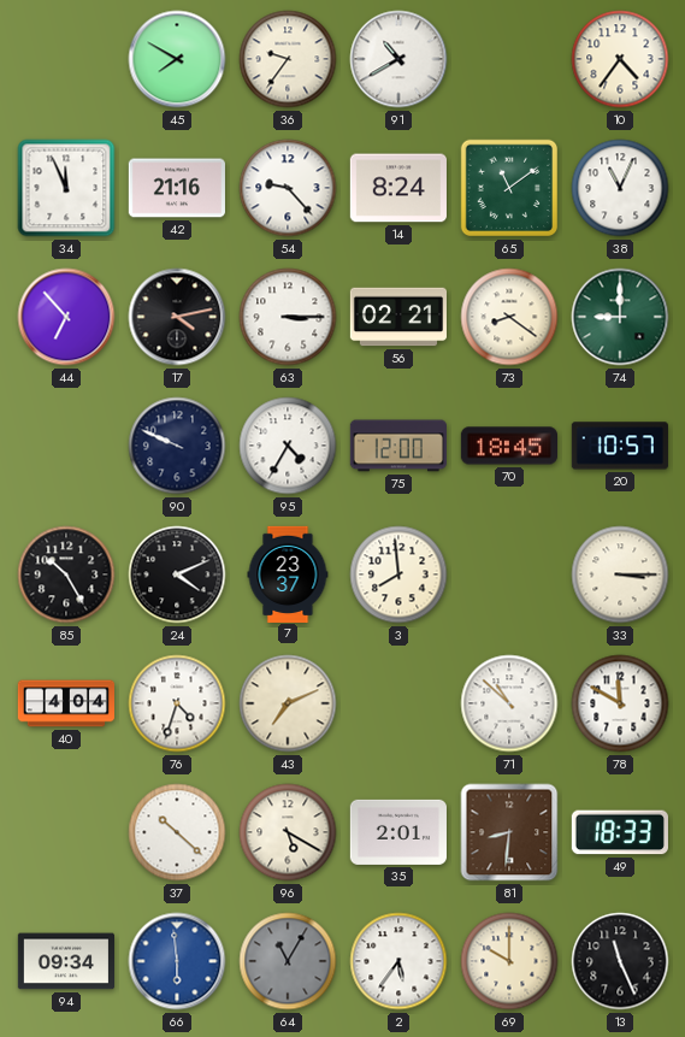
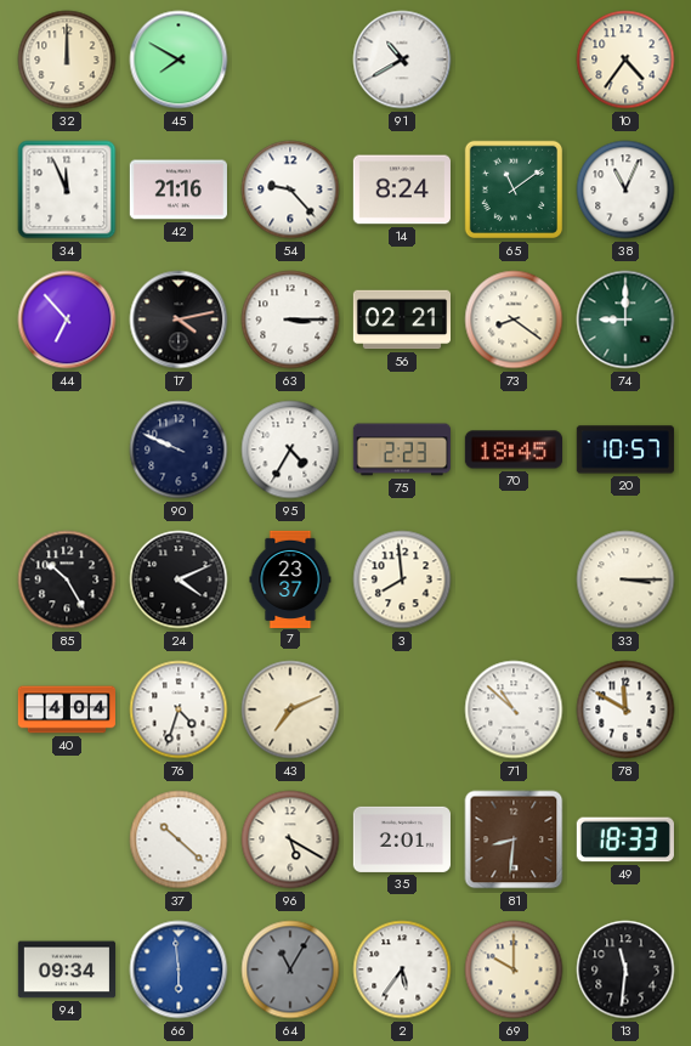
32: none -> 12:00
36: 9:36 -> none
75: 12:00 -> 2:23
13: 11:26 -> 11:31
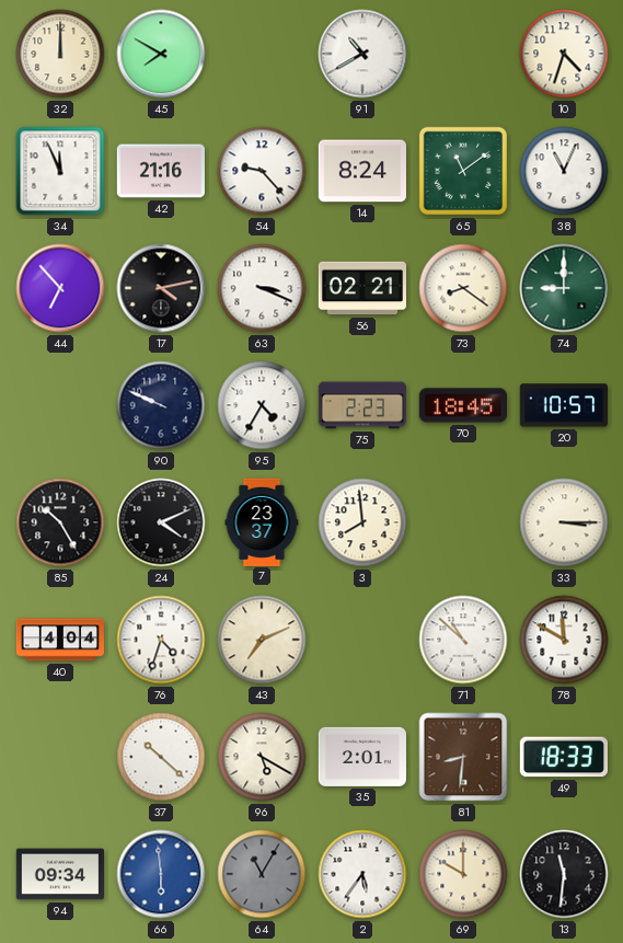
10: 4:36 -> 4:33
63: 3:15 -> 3:19
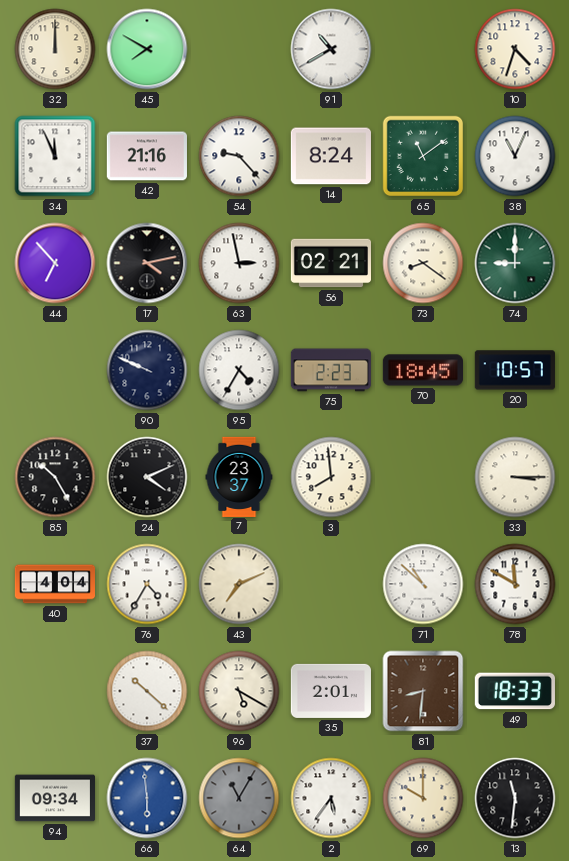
63: 3:19 -> 2:58
76: 4:33 -> 4:35
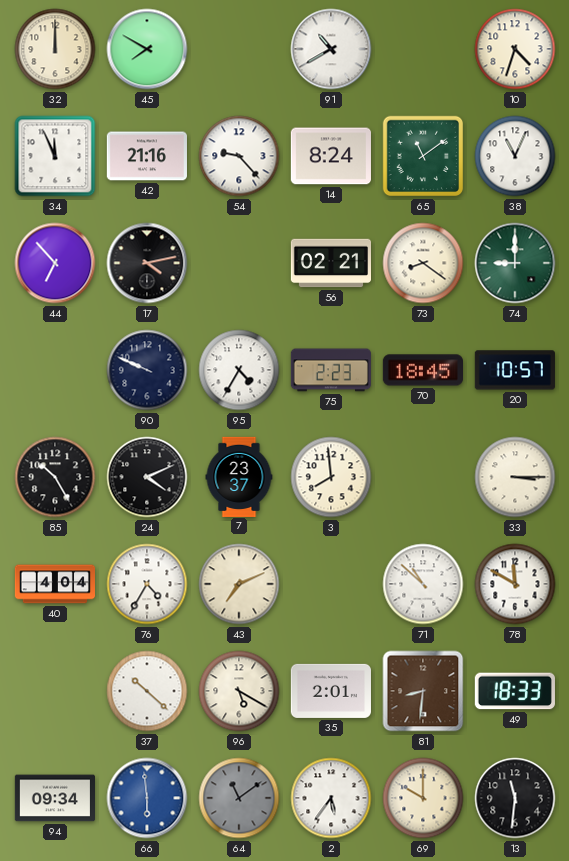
63: 2:58 -> none
64: 11:05 -> 11:09
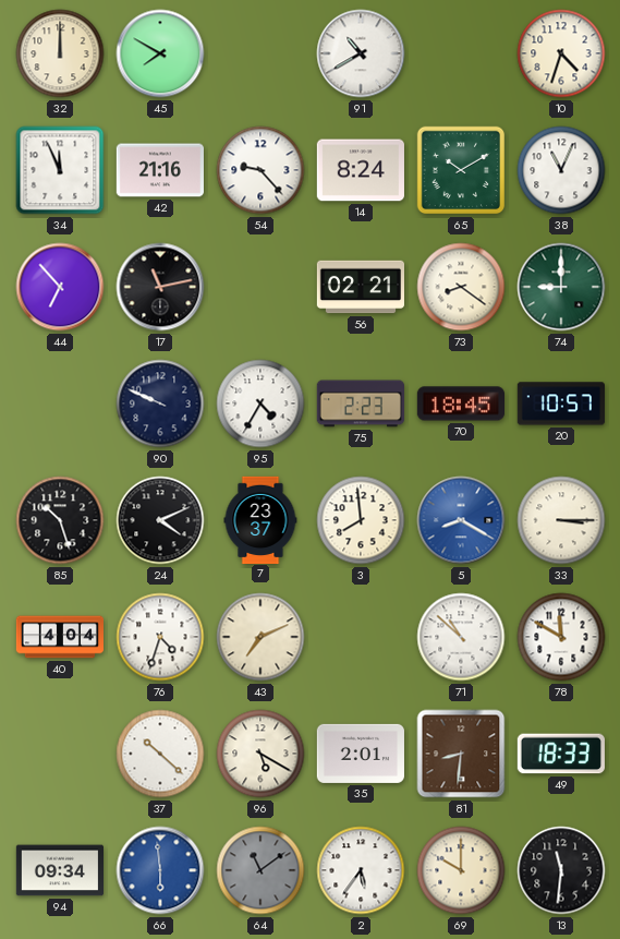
65: 11:09 -> 10:10
17: 4:13 -> 11:13
85: 10:25 -> 10:27
5: none -> 8:20
76: 4:35 -> 4:33
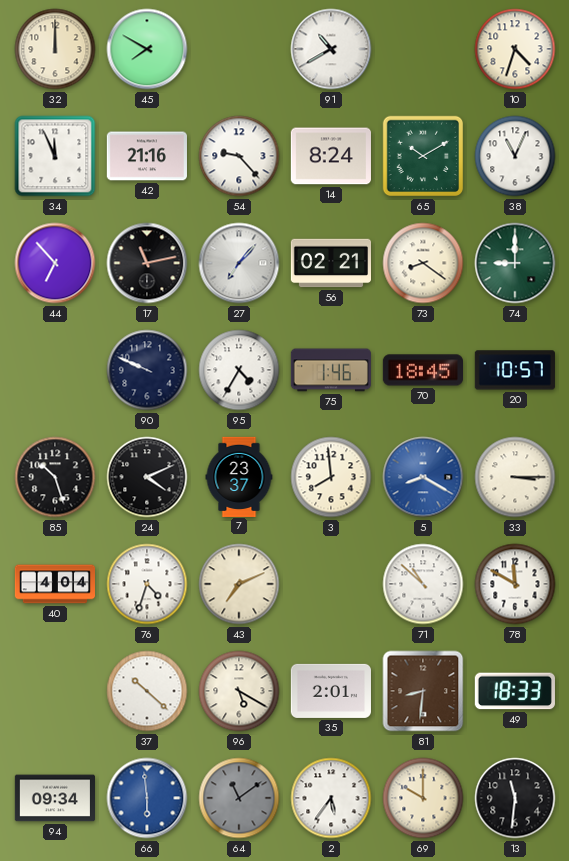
27: none -> 7:07
75: 2:23 -> 1:46
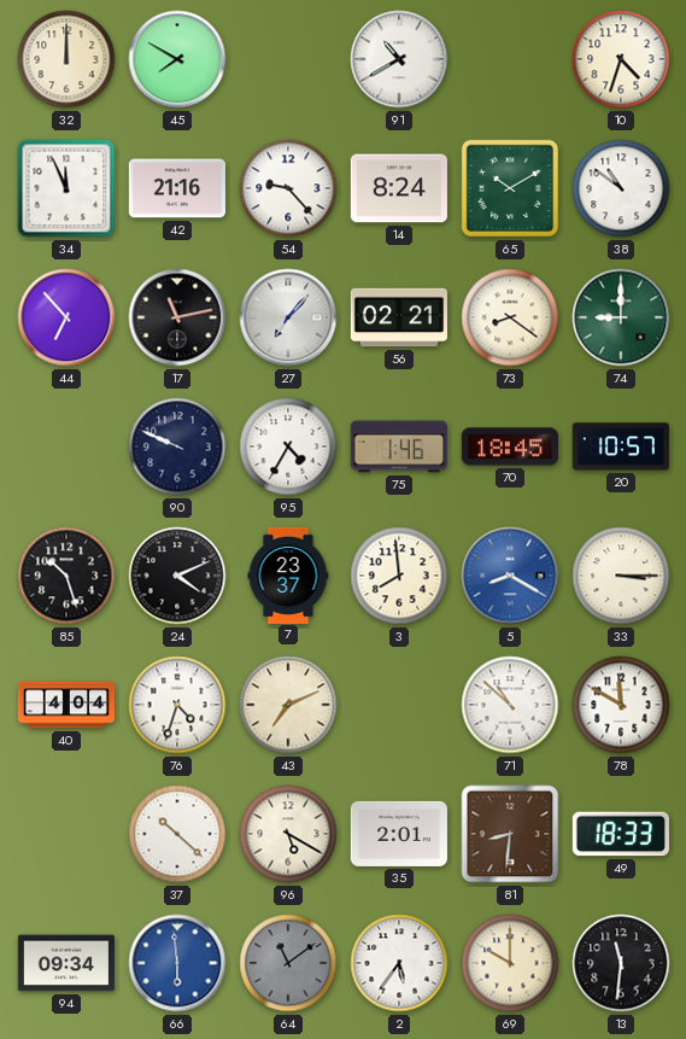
38: 11:04 -> 10:51
